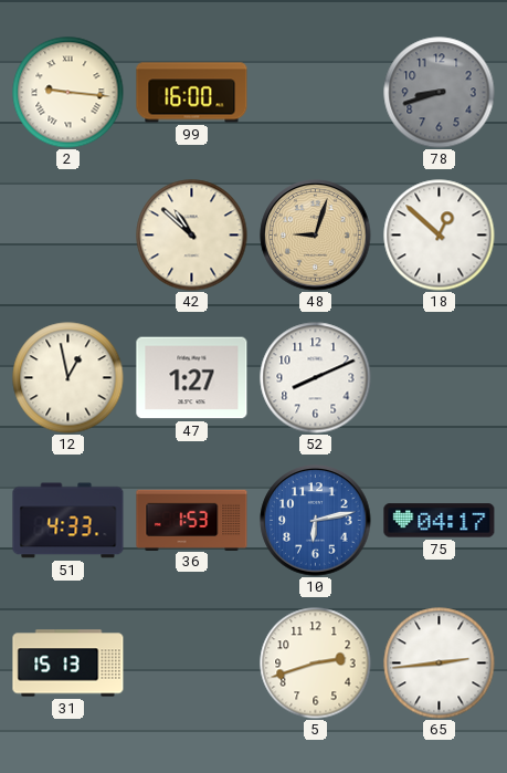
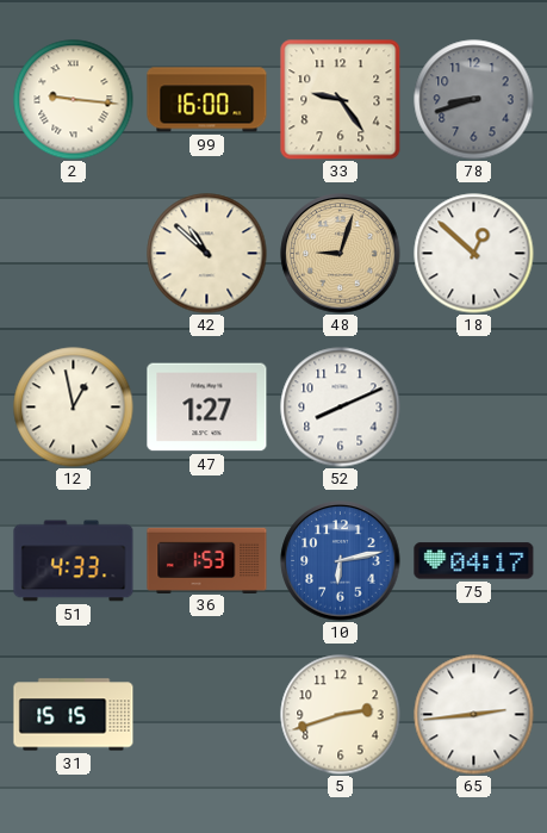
33: none -> 9:24
31: 15:13 -> 15:15
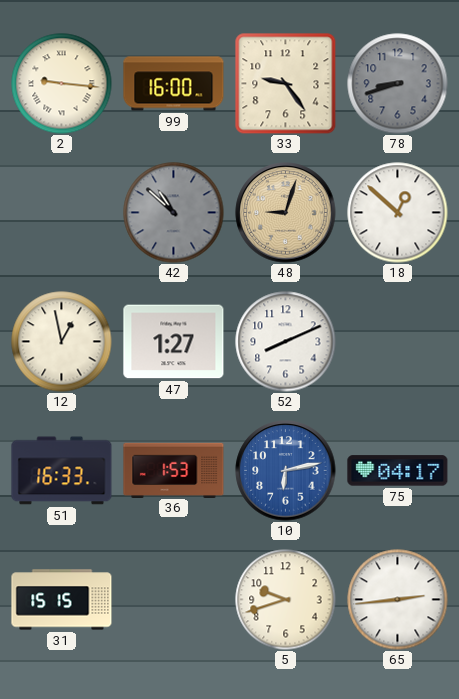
42 dial: cream -> grey
51: 4:33 -> 16:33
5: 2:42 -> 9:42
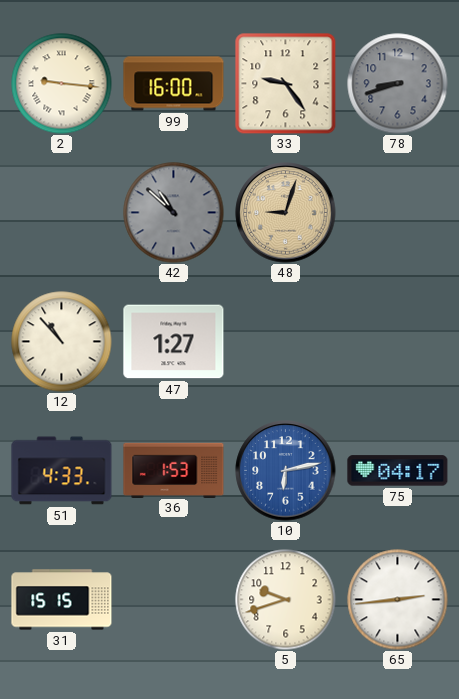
18: 12:52 -> none
12: 12:58 -> 10:53
52: 8:11 -> none
51: 16:33 -> 4:33
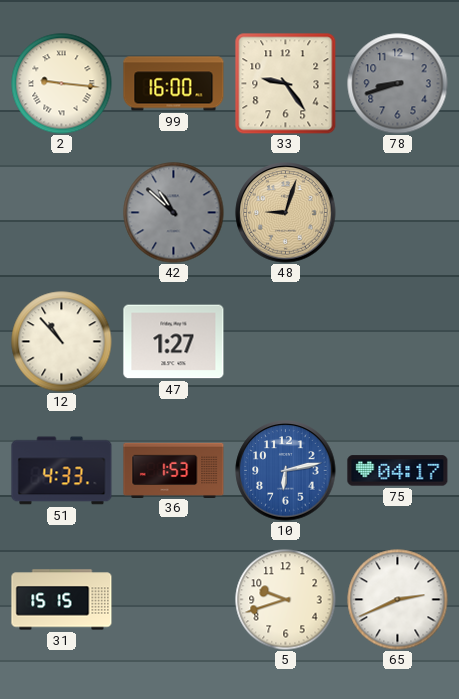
65: 2:44 -> 2:41
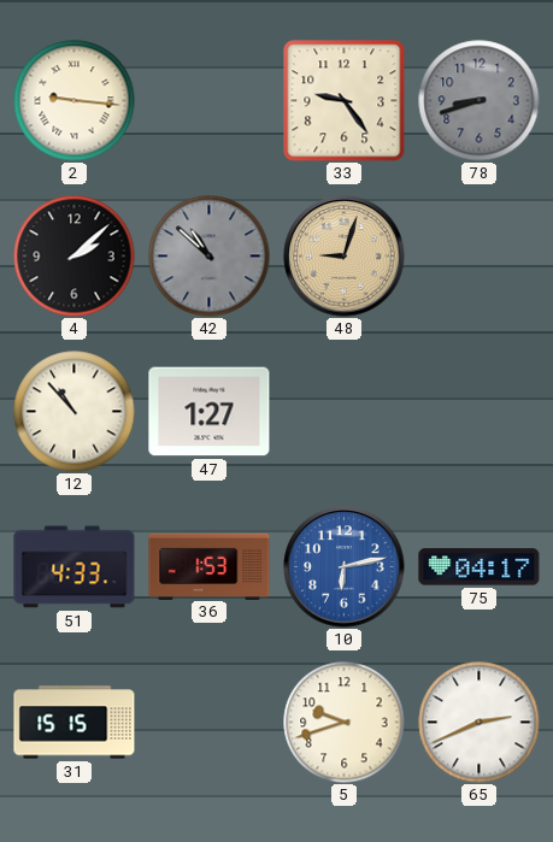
99: 16:00 -> none
4: none -> 2:08
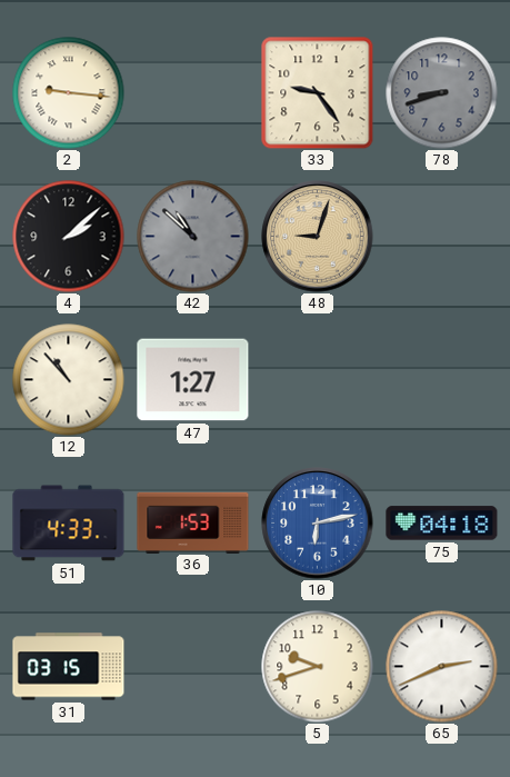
75: 04:17 -> 04:18
31: 15:15 -> 03:15
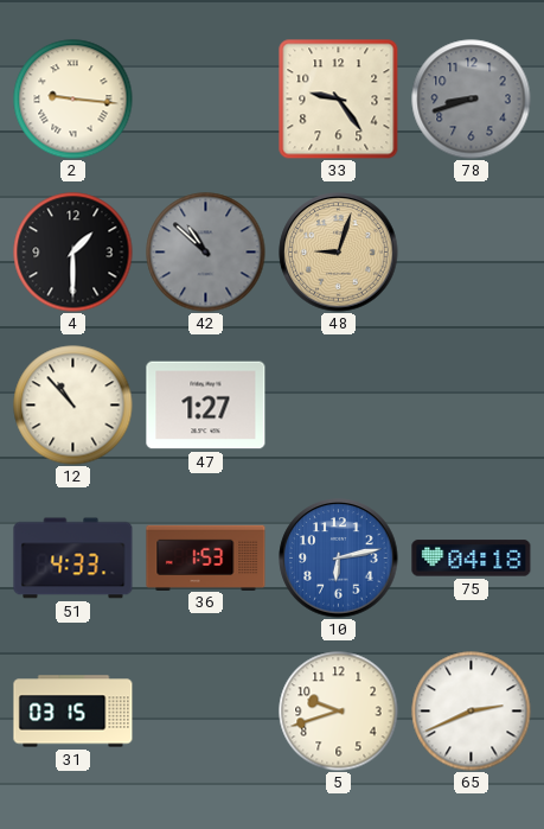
4: 2:08 -> 1:30
